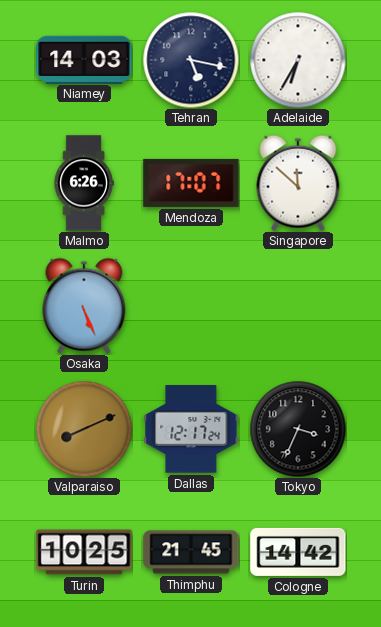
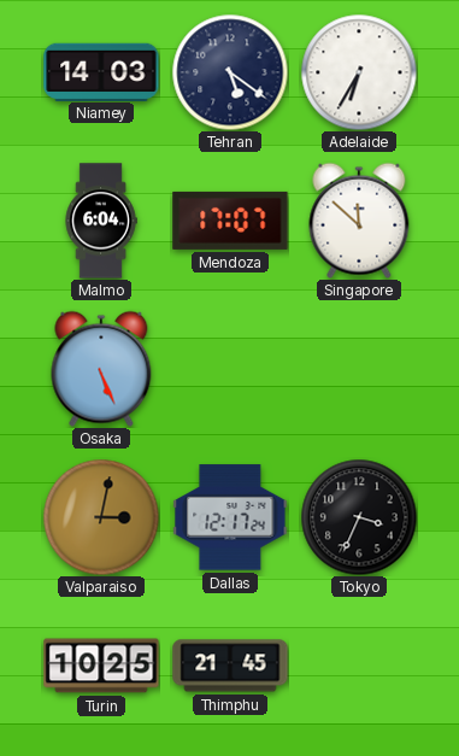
Tehran: 5:17 -> 5:21
Malmo: 6:26 -> 6:04
Valparaiso: 8:11 -> 3:02
Cologne: 14:42 -> none
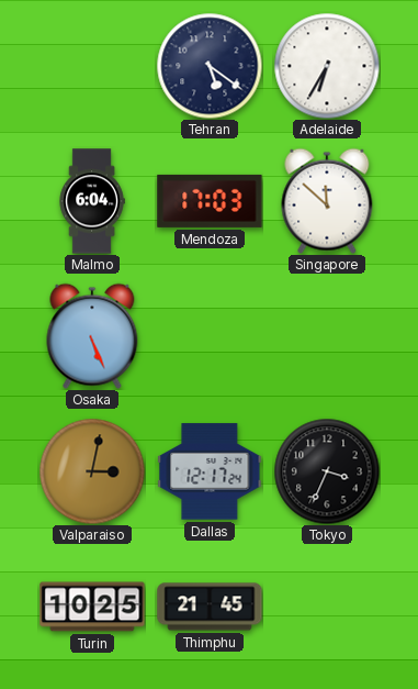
Niamey: 14:03 -> none
Mendoza: 17:07 -> 17:03
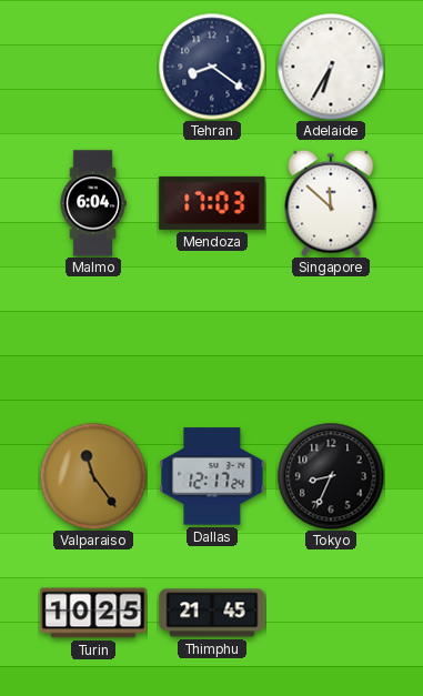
Tehran: 5:21 -> 8:21
Osaka: 5:26 -> none
Valparaiso: 3:02 -> 11:24
Tokyo: 3:34 -> 8:34
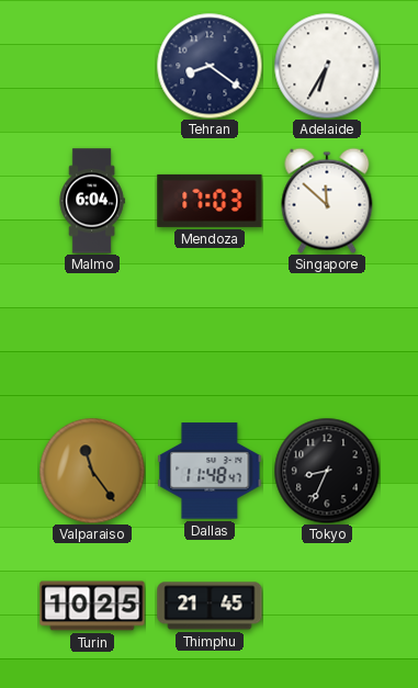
Dallas: 12:17 -> 11:48
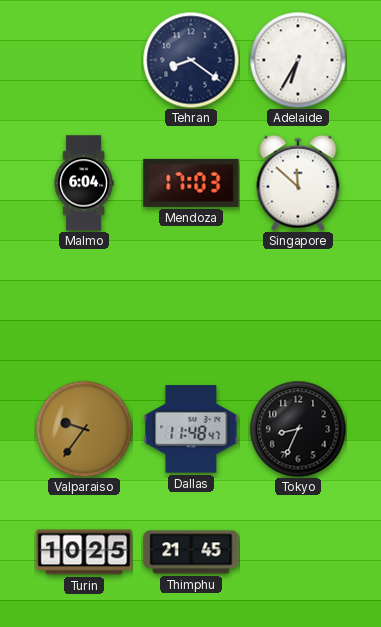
Valparaiso: 11:24 -> 9:36
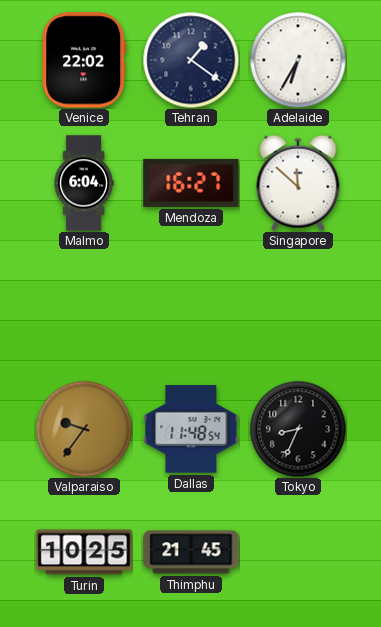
Venice: none -> 22:02
Tehran: 8:21 -> 1:21
Mendoza: 17:03 -> 16:27
Dallas: 11:48:47 -> 11:48:54
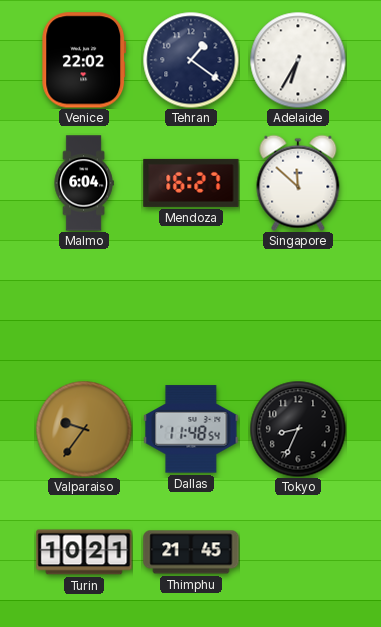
Turin: 10:25 -> 10:21
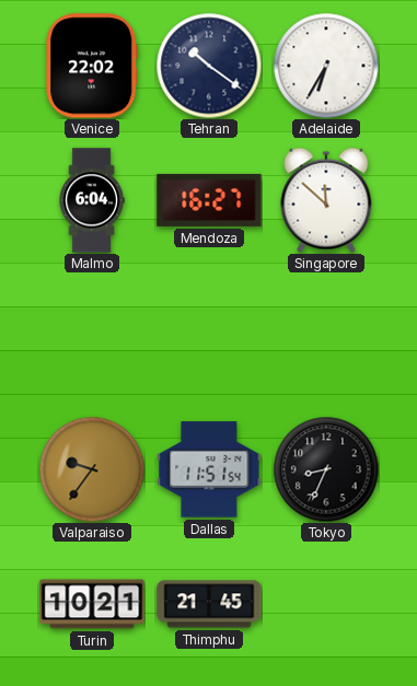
Tehran: 1:21 -> 10:21
Dallas: 11:48 -> 11:51
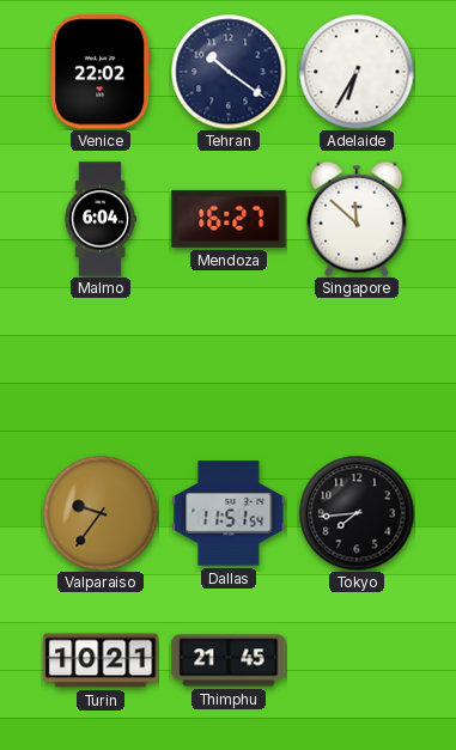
Tokyo: 8:34 -> 7:44
